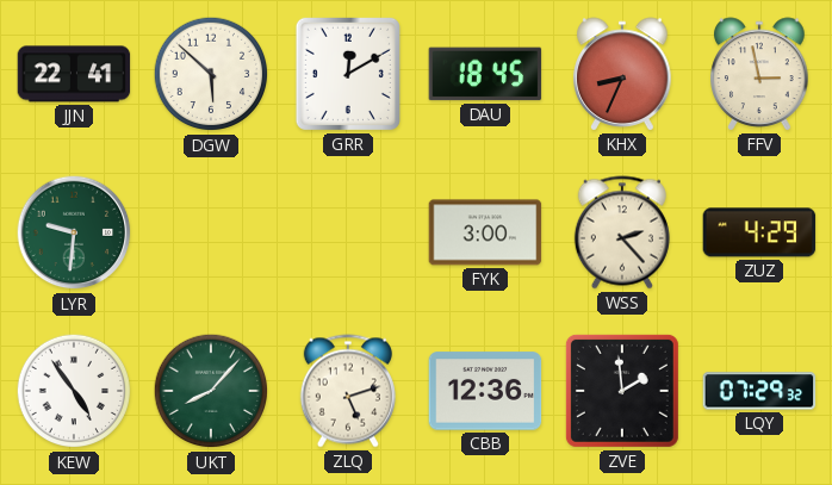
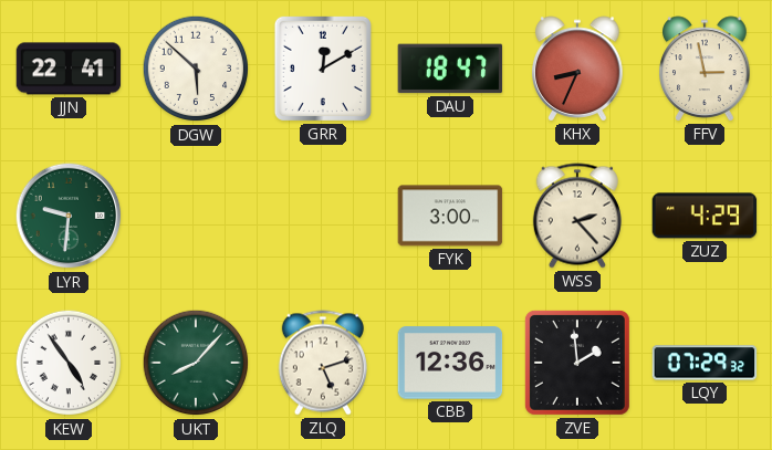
DAU: 18:45 -> 18:47
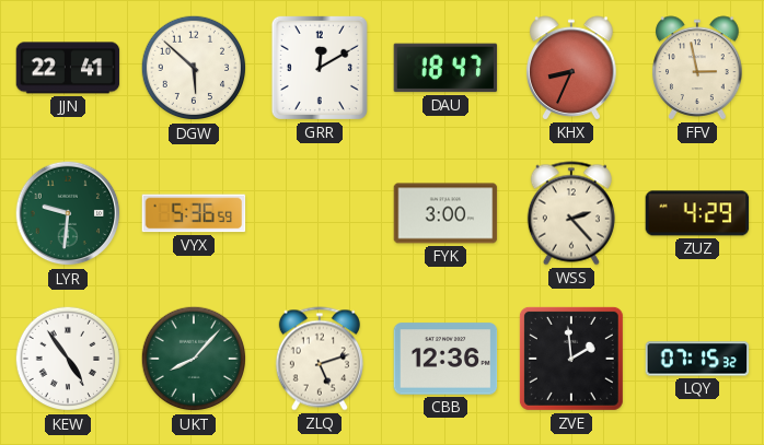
VYX: none -> 5:36
LQY: 07:29 -> 07:15
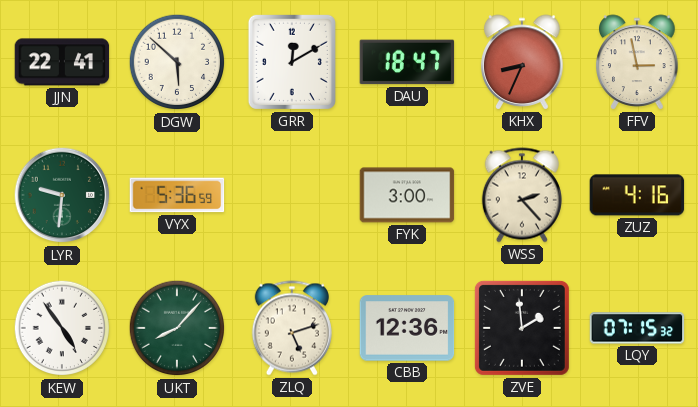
ZUZ: 4:29 -> 4:16
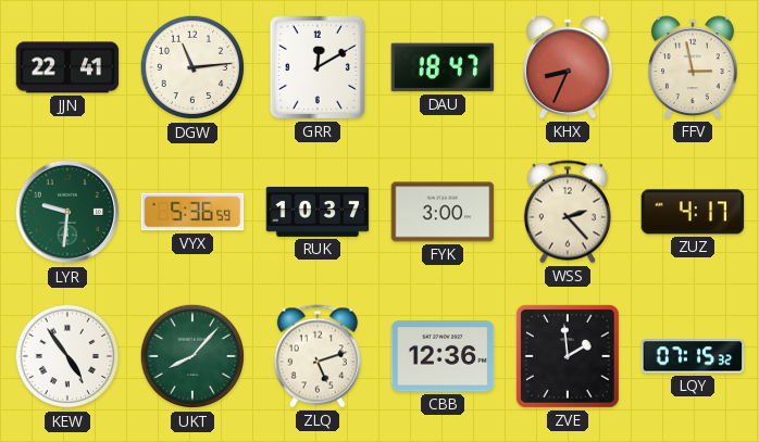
DGW: 5:52 -> 11:14
RUK: none -> 10:37
ZUZ: 4:16 -> 4:17
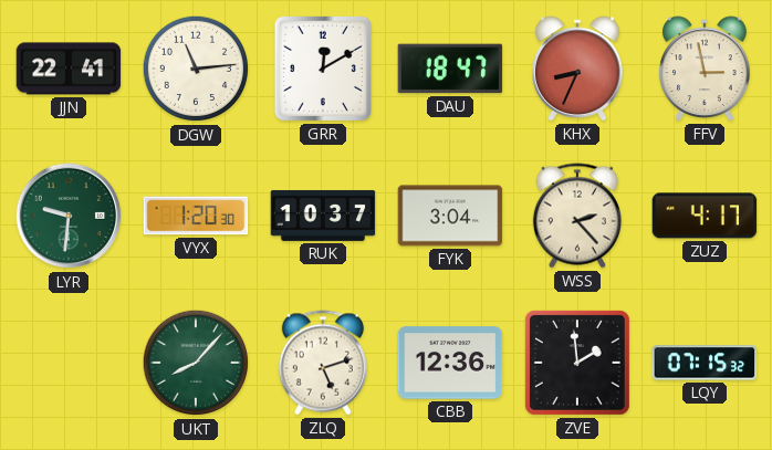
VYX: 5:36 -> 1:20
FYK: 3:00 -> 3:04
KEW: 4:54 -> none
